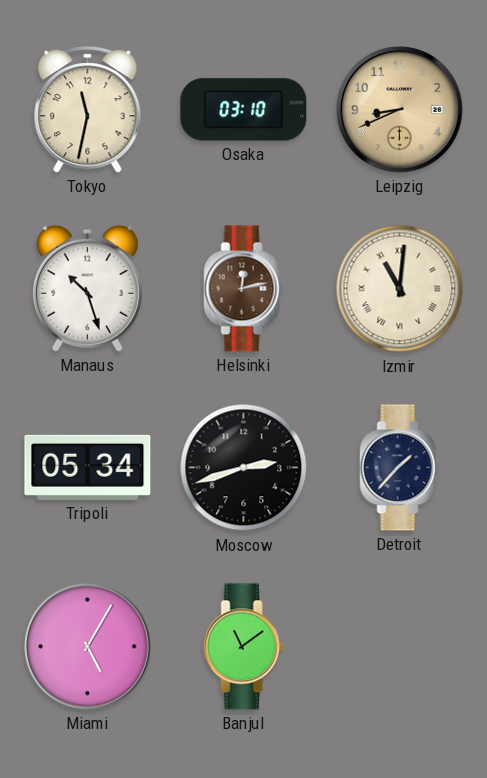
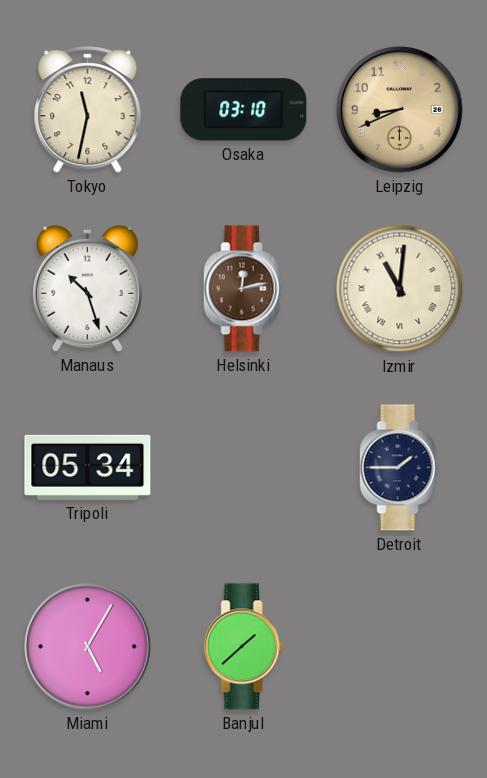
Moscow: 2:42 -> none
Detroit: 1:37 -> 1:45
Banjul: 11:09 -> 1:38
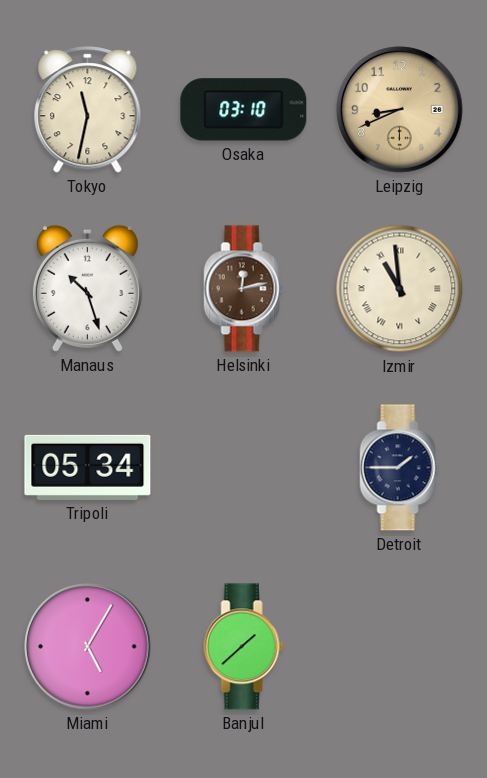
Izmir: 11:01 -> 10:59
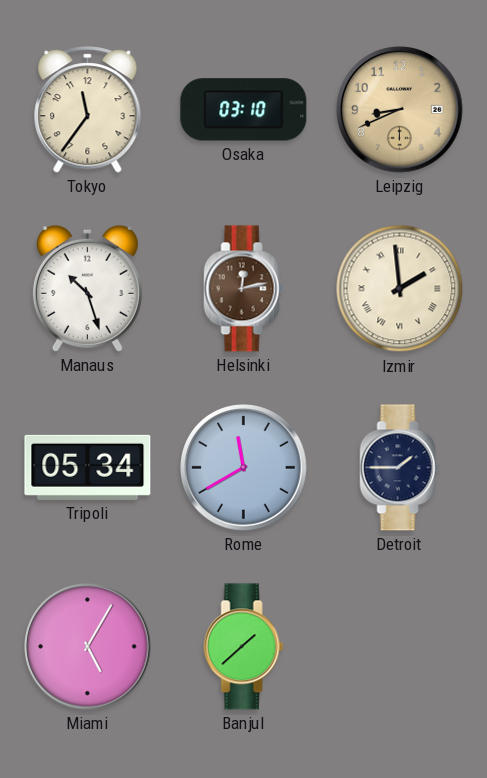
Tokyo: 11:32 -> 11:36
Izmir: 10:59 -> 1:59
Rome: none -> 11:40
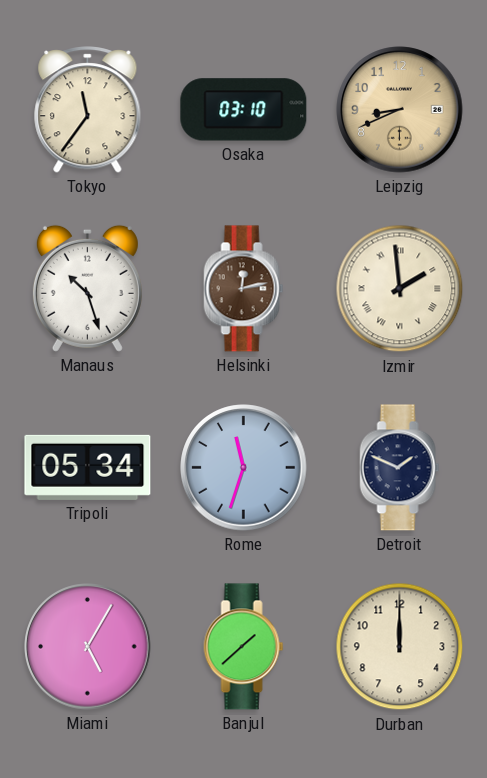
Rome: 11:40 -> 11:33
Detroit: 1:45 -> 1:49
Durban: none -> 12:00
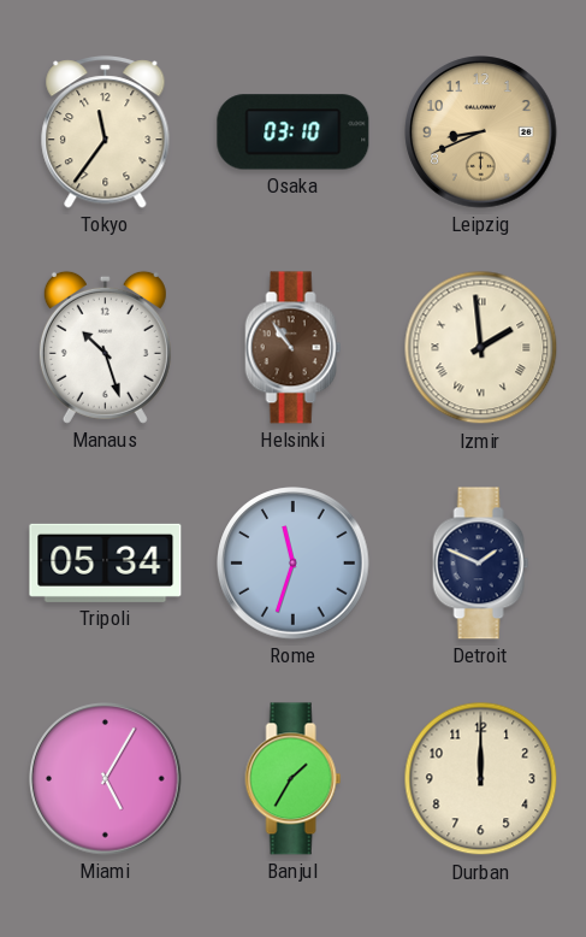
Helsinki: 12:13 -> 10:54
Banjul: 1:38 -> 1:35
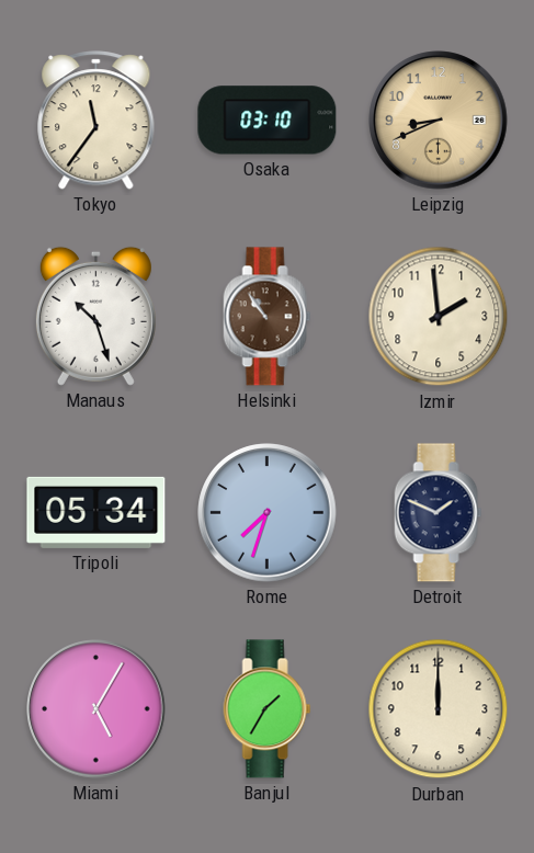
Izmir numerals: Roman -> Arabic
Rome: 11:33 -> 7:33
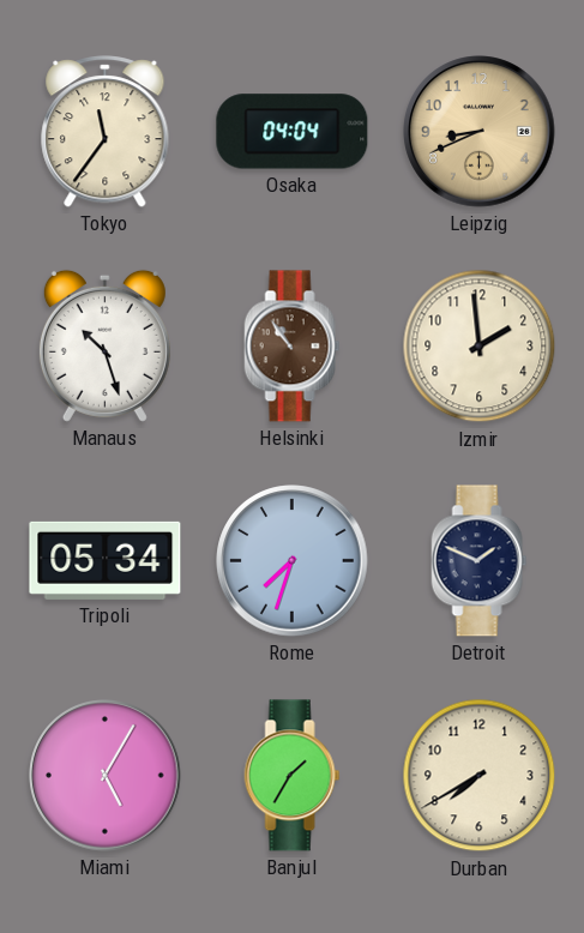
Osaka: 03:10 -> 04:04
Durban: 12:00 -> 7:40
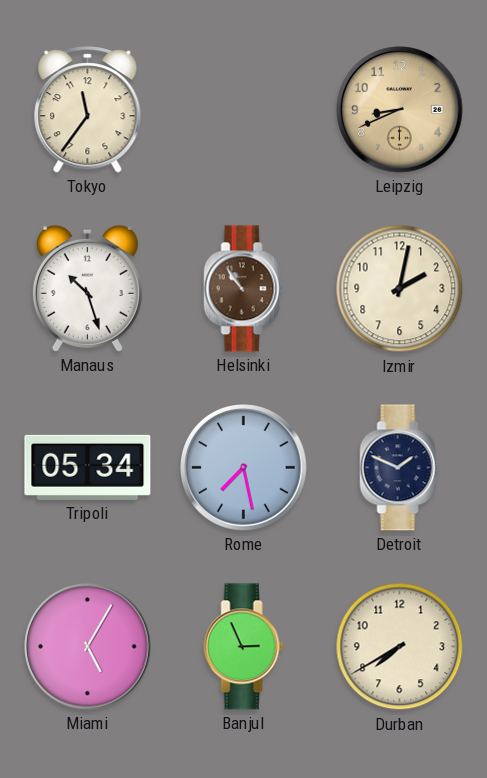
Osaka: 04:04 -> none
Izmir: 1:59 -> 2:02
Rome: 7:33 -> 7:28
Banjul: 1:35 -> 2:56
